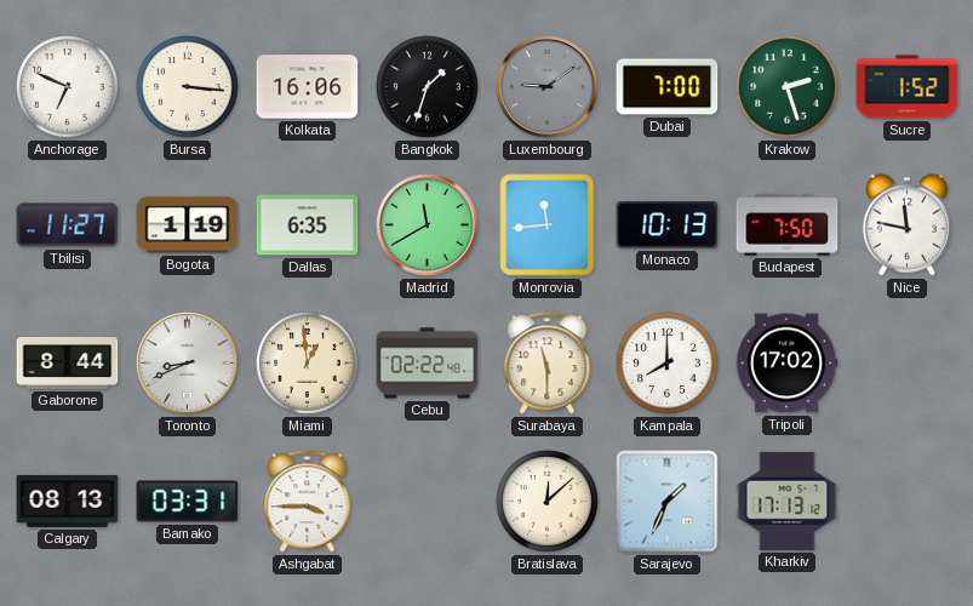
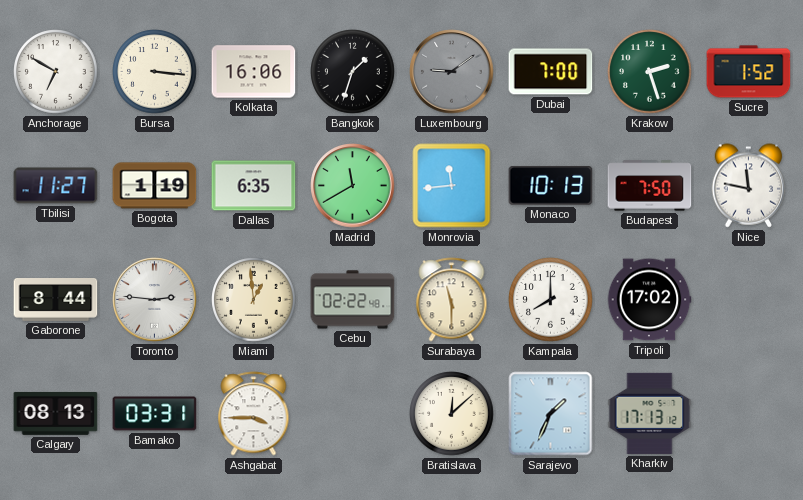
Anchorage: 6:49 -> 6:50
Toronto: 8:41 -> 2:46
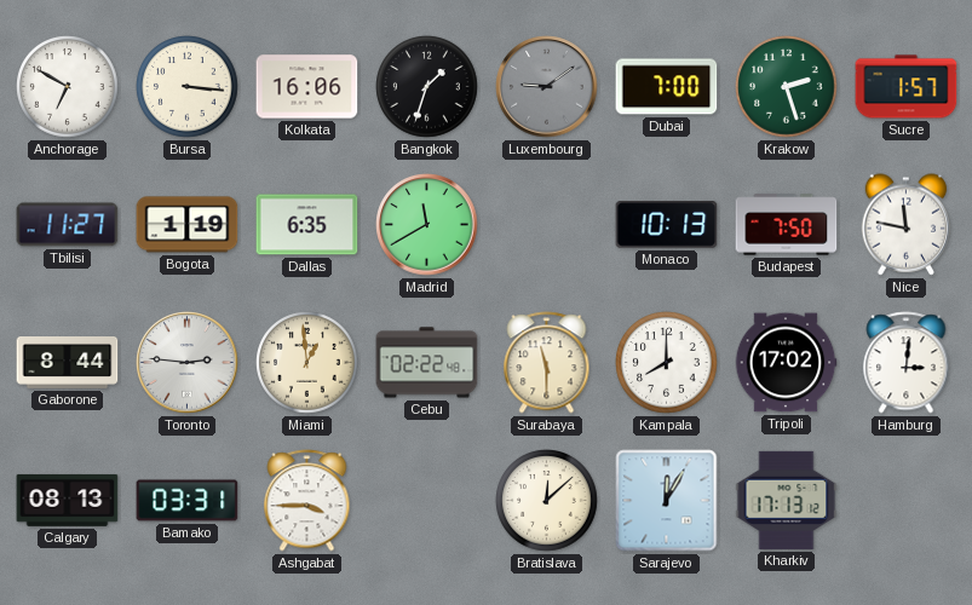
Sucre: 1:52 -> 1:57
Monrovia: 11:44 -> none
Hamburg: none -> 3:01
Sarajevo: 1:34 -> 12:05
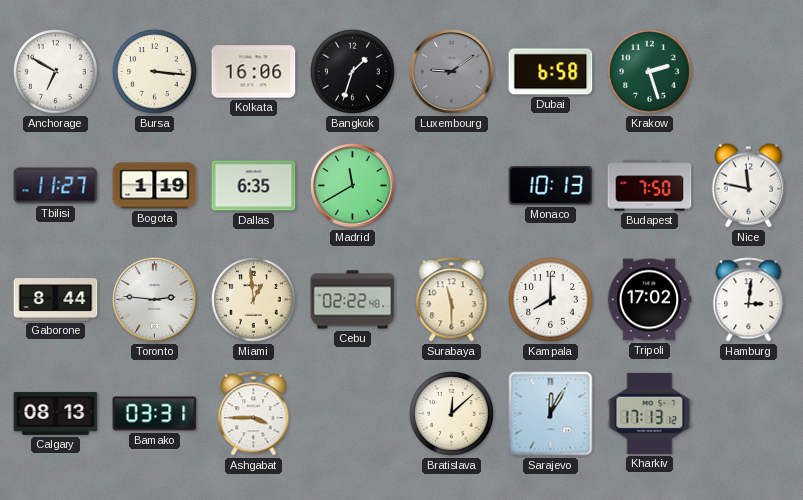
Dubai: 7:00 -> 6:58
Sucre: 1:57 -> none
